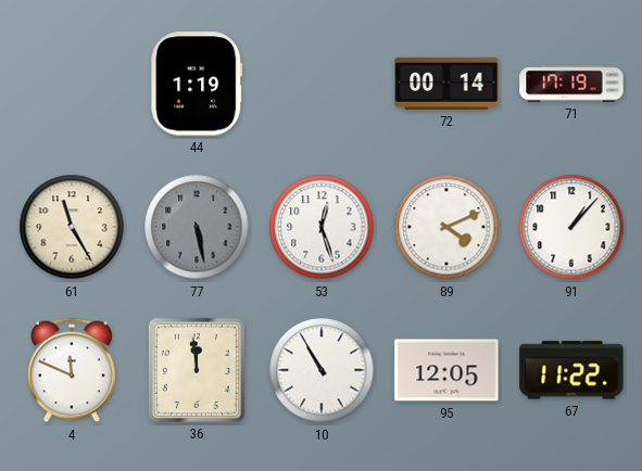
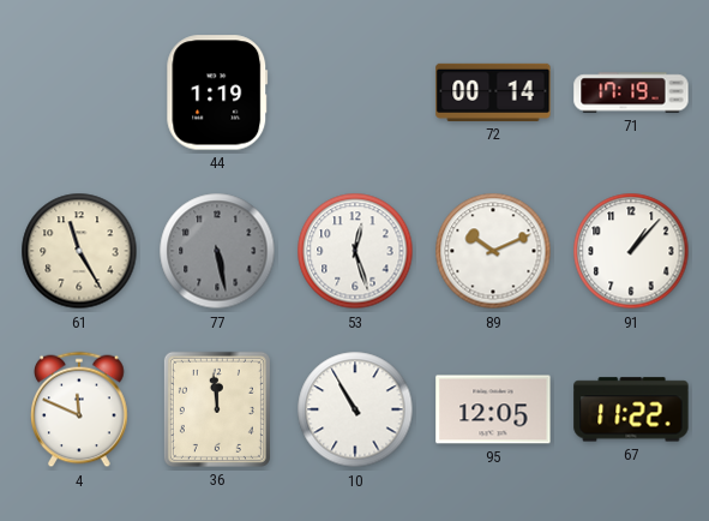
89: 4:11 -> 10:11
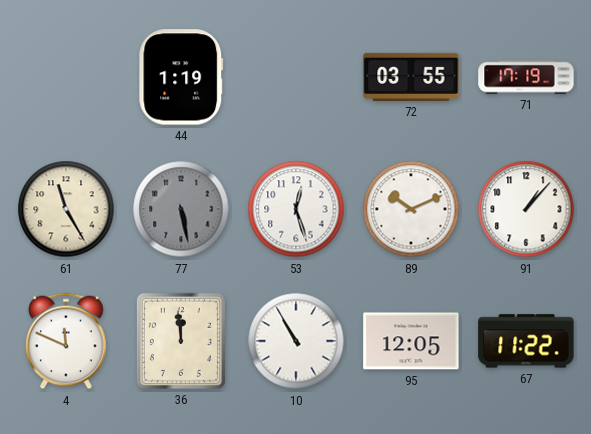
72: 00:14 -> 03:55
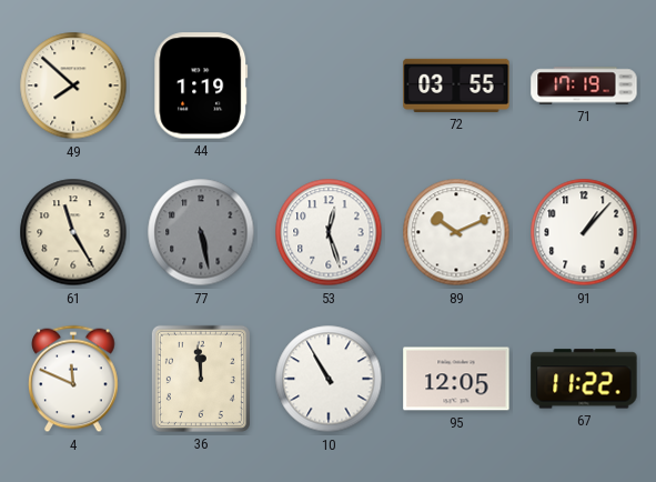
49: none -> 7:52
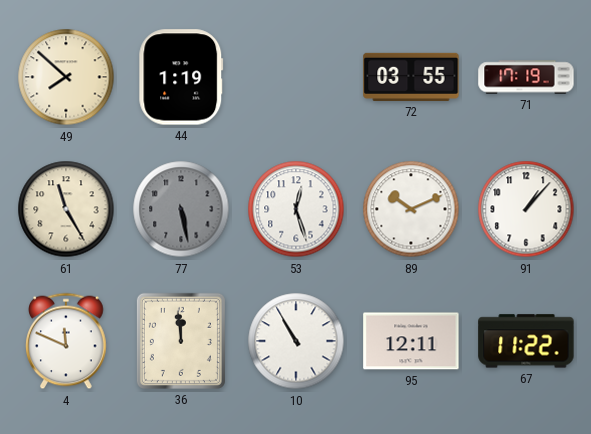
95: 12:05 -> 12:11
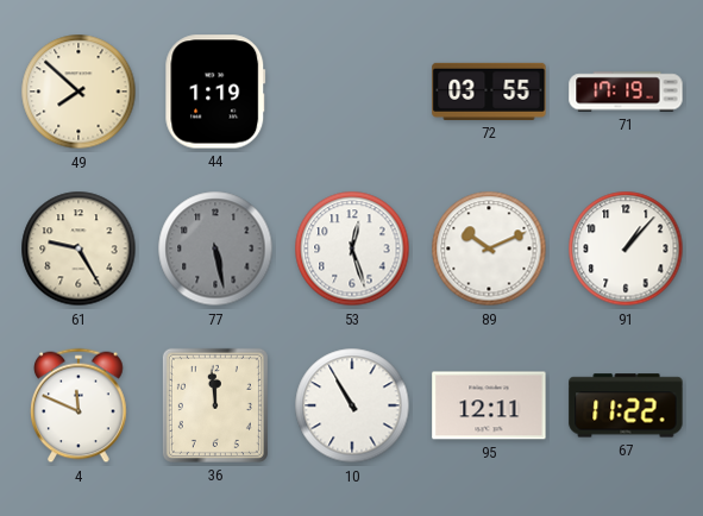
61: 11:25 -> 9:25
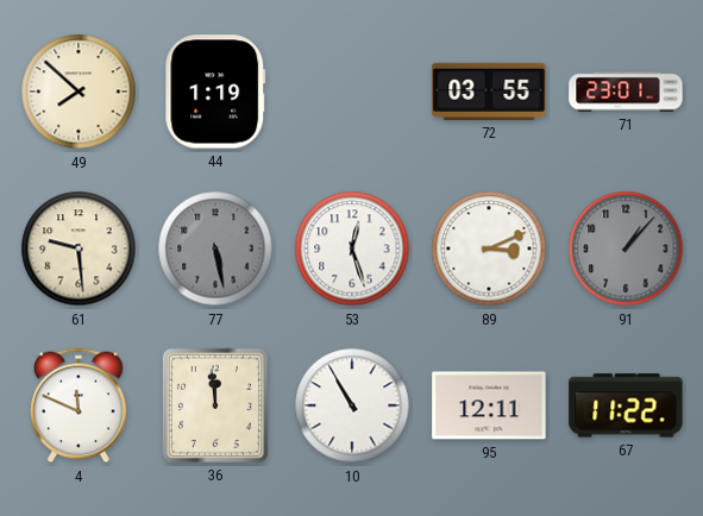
71: 17:19 -> 23:01
61: 9:25 -> 9:29
89: 10:11 -> 3:11
91 dial: white -> grey
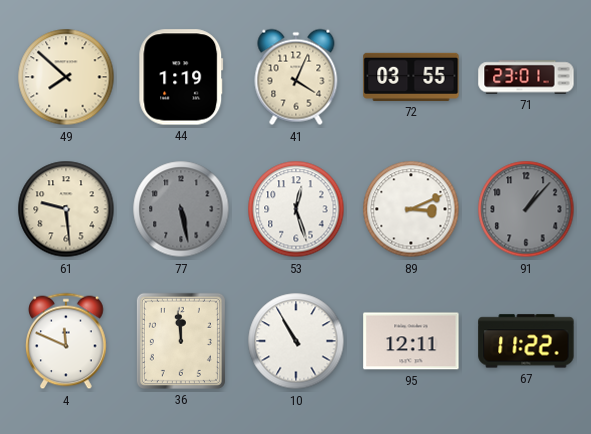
41: none -> 4:04
